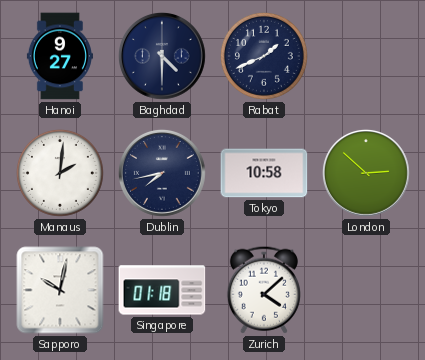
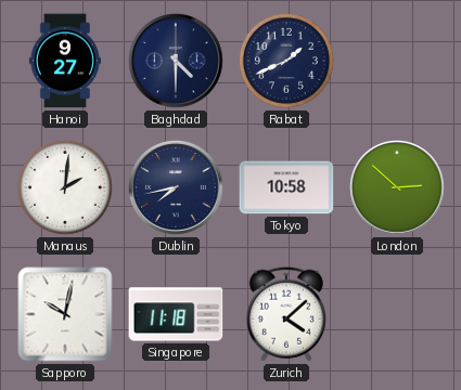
Singapore: 01:18 -> 11:18
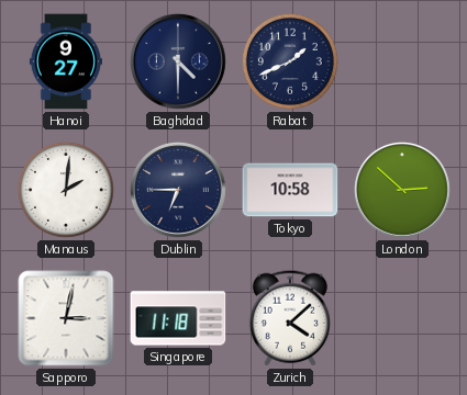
Dublin: 7:43 -> 6:45
Sapporo: 10:02 -> 3:02
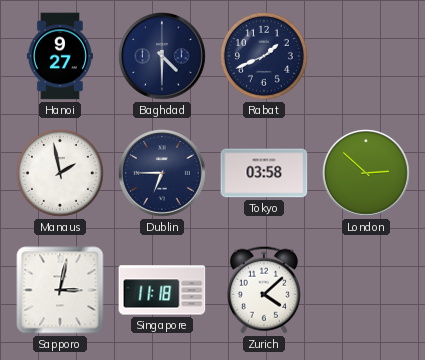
Manaus: 2:01 -> 1:58
Tokyo: 10:58 -> 03:58
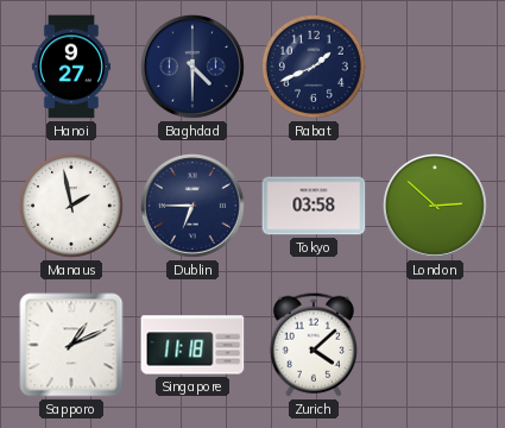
Sapporo: 3:02 -> 1:11
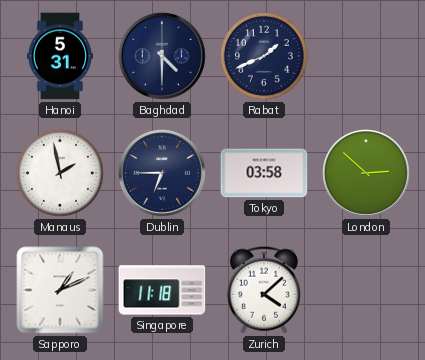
Hanoi: 9:27 -> 5:31
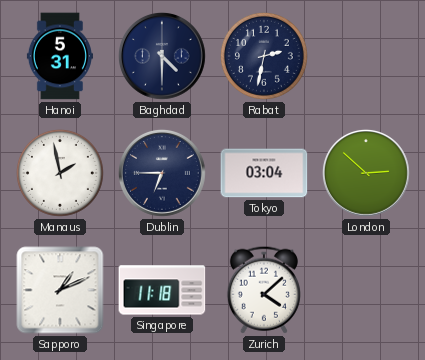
Rabat: 1:41 -> 2:32
Tokyo: 03:58 -> 03:04
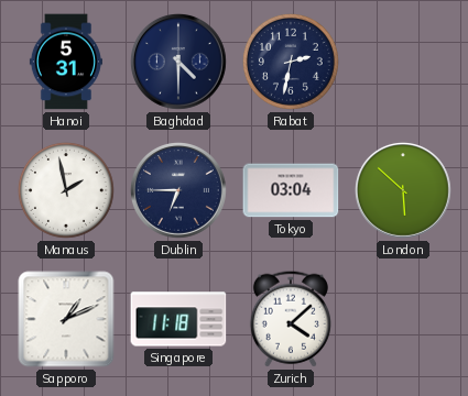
London: 2:52 -> 5:52
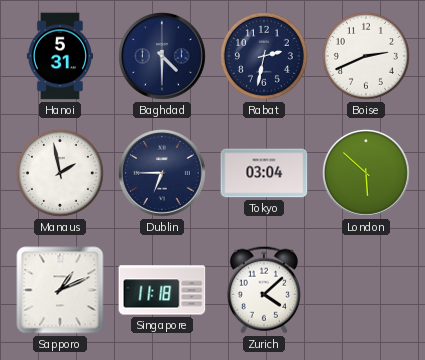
Boise: none -> 2:41
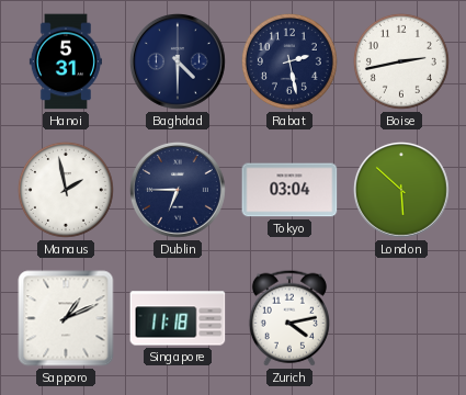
Rabat: 2:32 -> 2:28
Boise: 2:41 -> 2:43
Zurich: 4:08 -> 4:13
